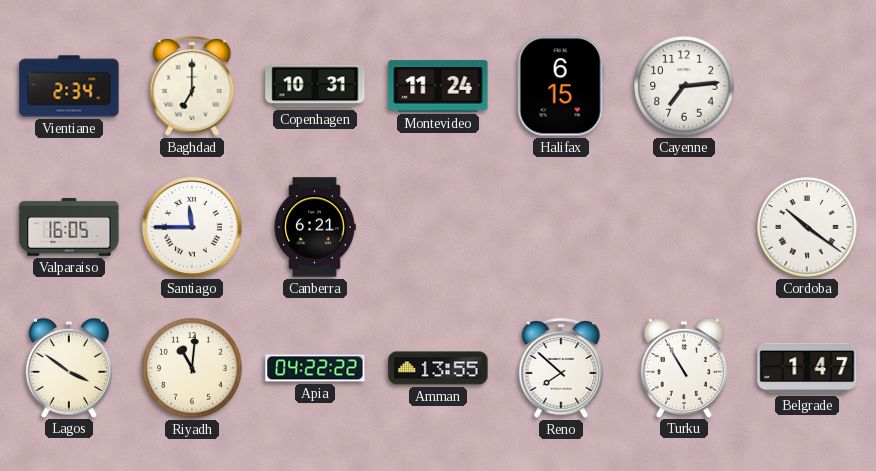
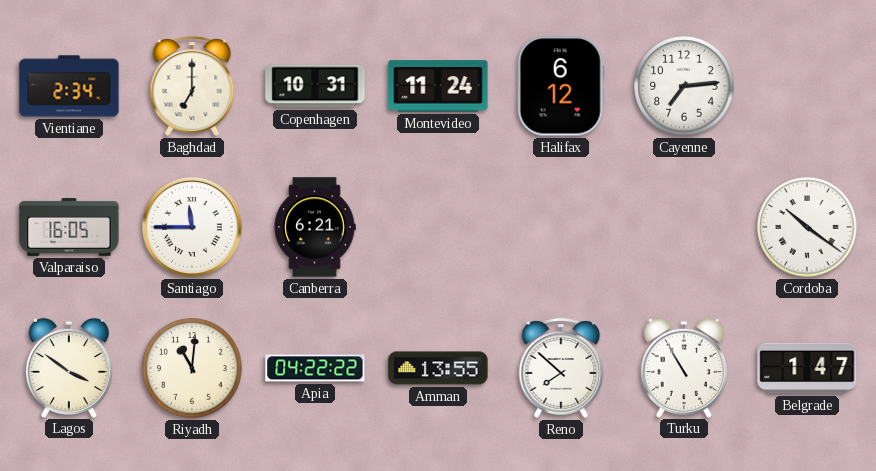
Halifax: 6:15 -> 6:12
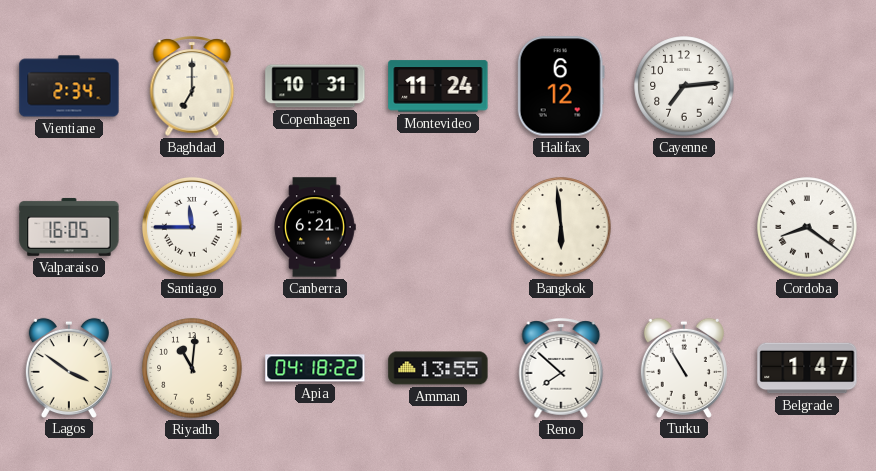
Bangkok: none -> 5:59
Cordoba: 10:21 -> 8:21
Apia: 04:22 -> 04:18
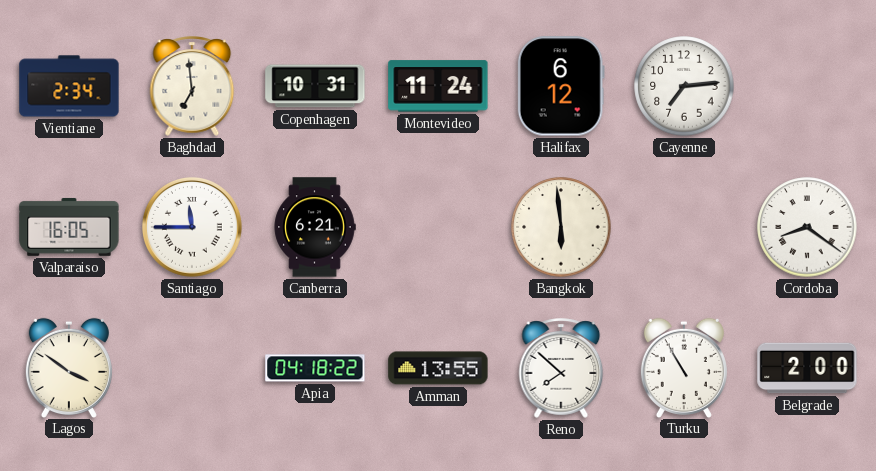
Baghdad: 7:00 -> 6:59
Riyadh: 11:01 -> none
Belgrade: 1:47 -> 2:00
